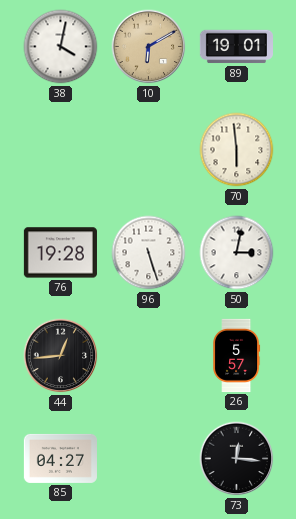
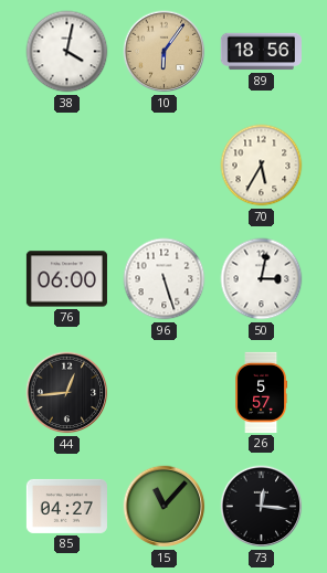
10: 6:10 -> 6:06
89: 19:01 -> 18:56
70: 5:59 -> 5:35
76: 19:28 -> 06:00
15: none -> 11:07
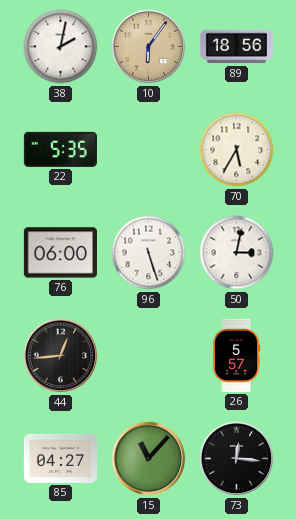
38: 4:02 -> 2:02
22: none -> 5:35
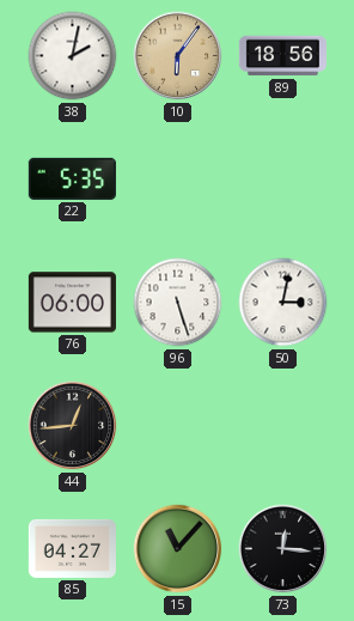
70: 5:35 -> none
26: 5:57 -> none
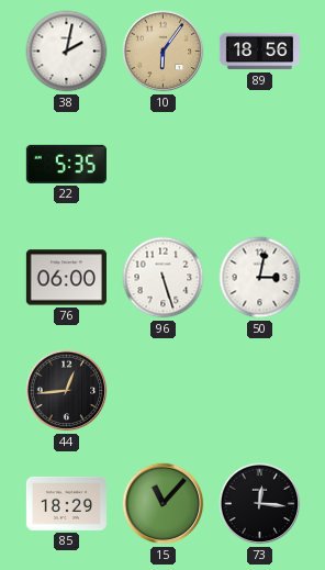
85: 04:27 -> 18:29
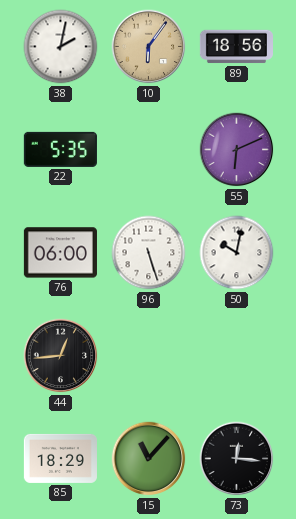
55: none -> 6:11
50: 3:02 -> 10:02
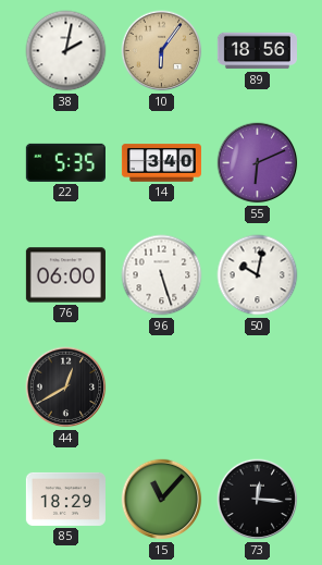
14: none -> 3:40
44: 12:44 -> 12:40
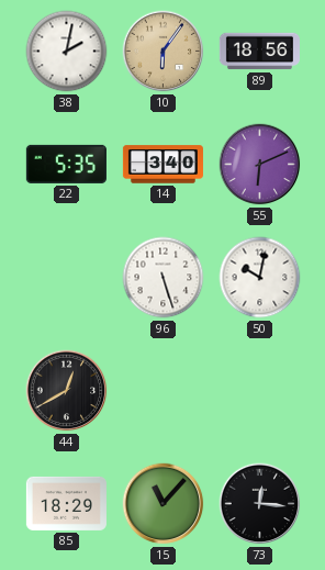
76: 06:00 -> none
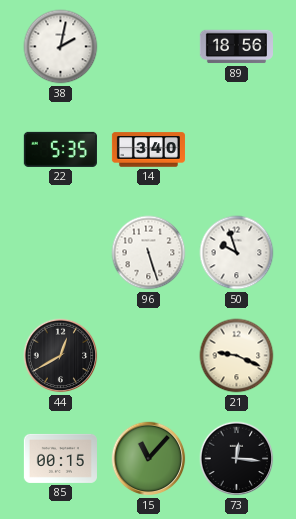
10: 6:06 -> none
55: 6:11 -> none
50: 10:02 -> 9:57
21: none -> 9:19
85: 18:29 -> 00:15
